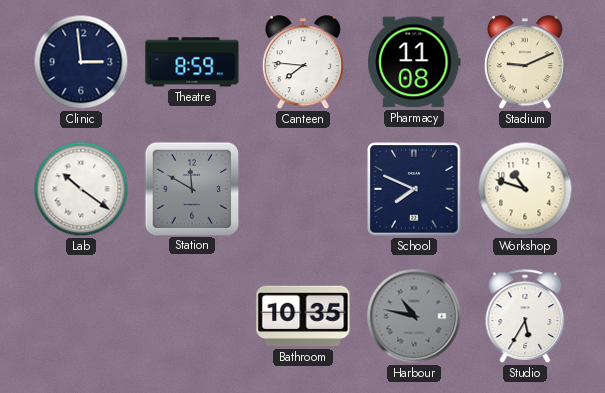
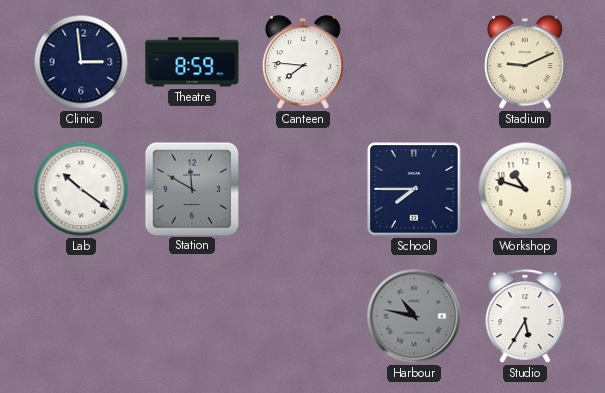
Pharmacy: 11:08 -> none
School: 7:49 -> 7:45
Bathroom: 10:35 -> none
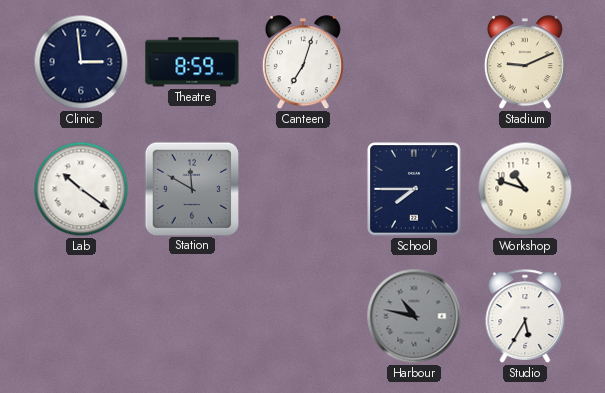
Canteen: 7:46 -> 7:03
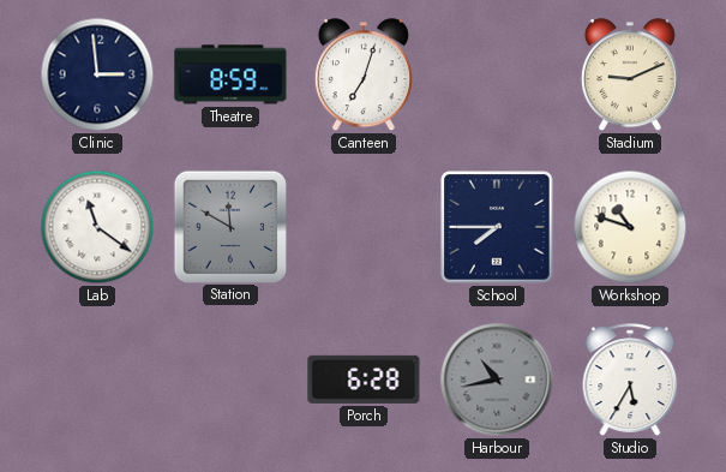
Lab: 10:21 -> 11:21
Porch: none -> 6:28
Harbour: 10:47 -> 10:43
